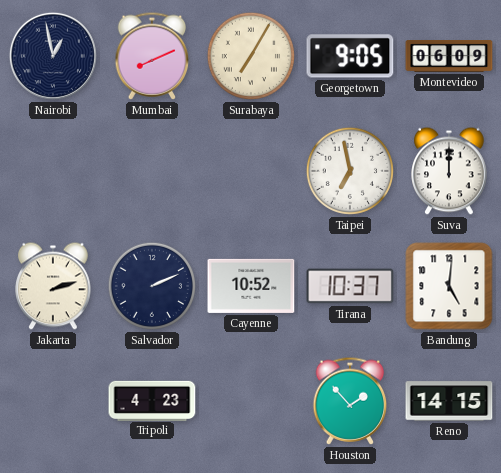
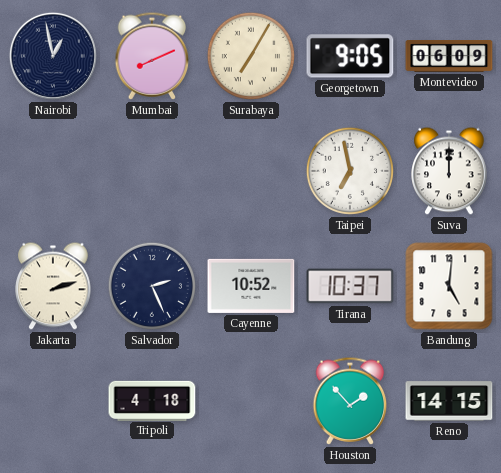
Salvador: 2:11 -> 2:26
Tripoli: 4:23 -> 4:18
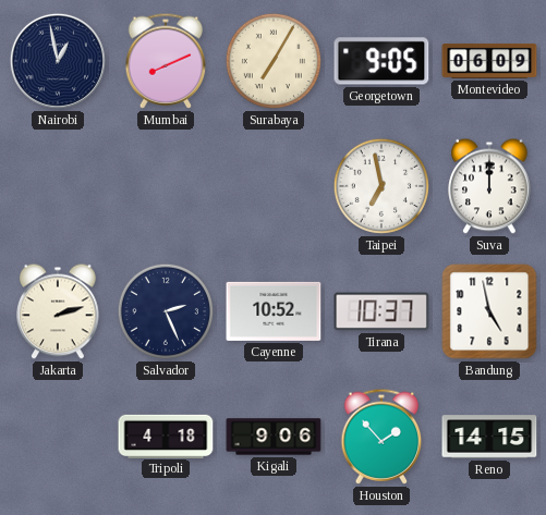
Bandung: 5:01 -> 4:58
Kigali: none -> 9:06
